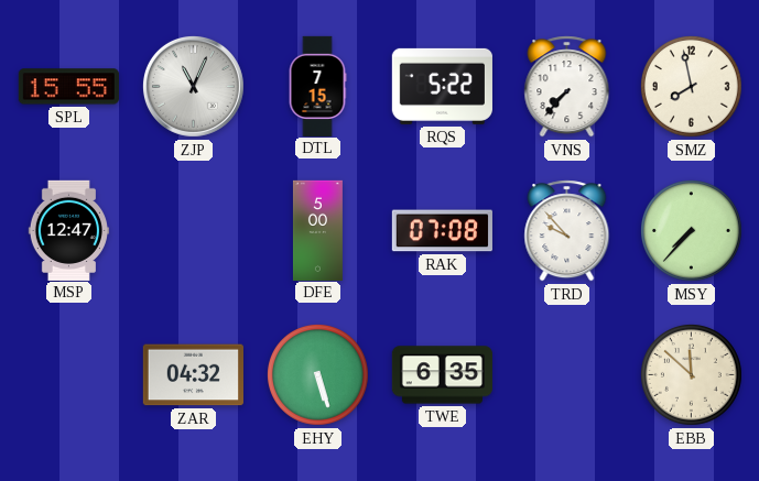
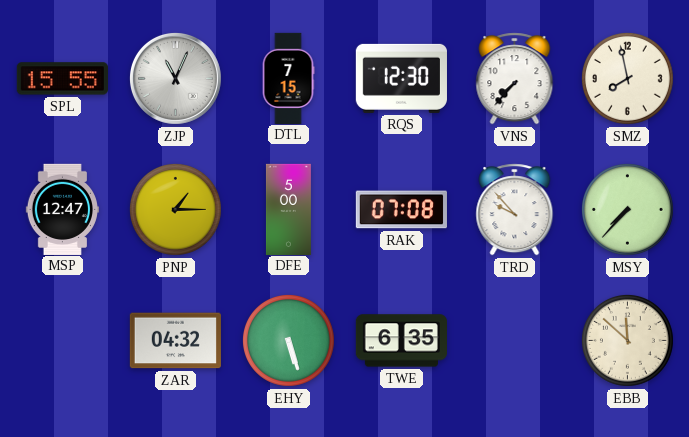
RQS: 5:22 -> 12:30
PNP: none -> 1:15
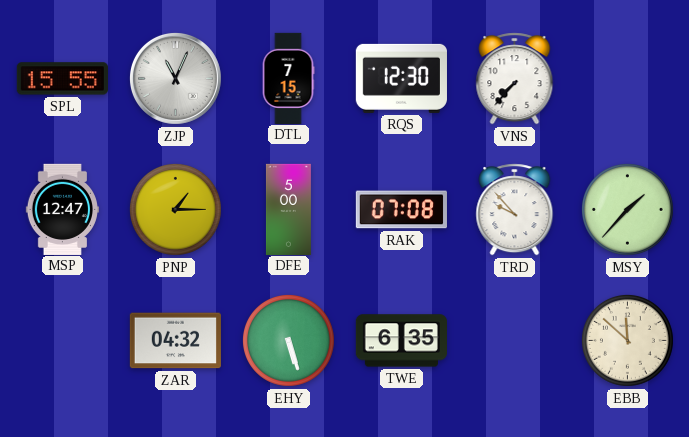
SMZ: 7:58 -> none
MSY: 7:37 -> 1:37
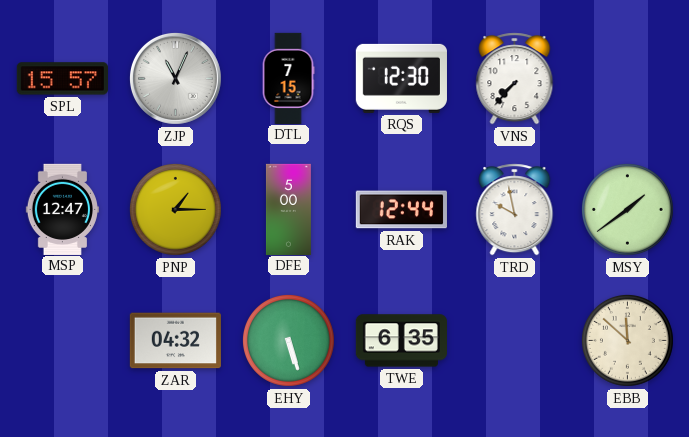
SPL: 15:55 -> 15:57
RAK: 07:08 -> 12:44
TRD: 9:53 -> 9:58
MSY: 1:37 -> 1:39
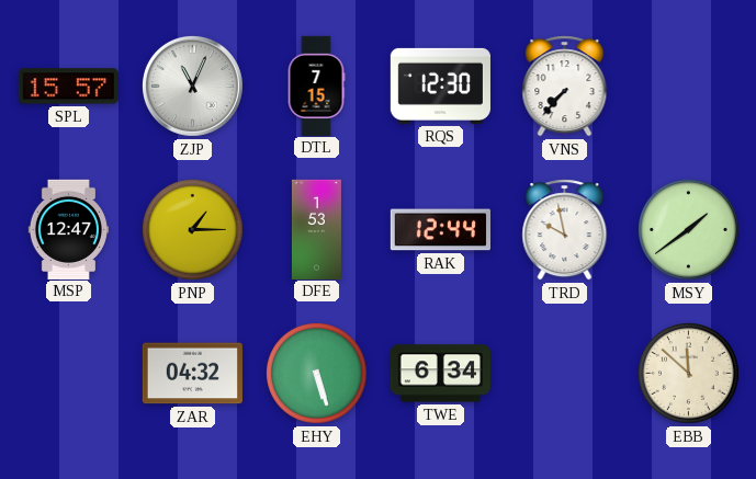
DFE: 5:00 -> 1:53
TWE: 6:35 -> 6:34
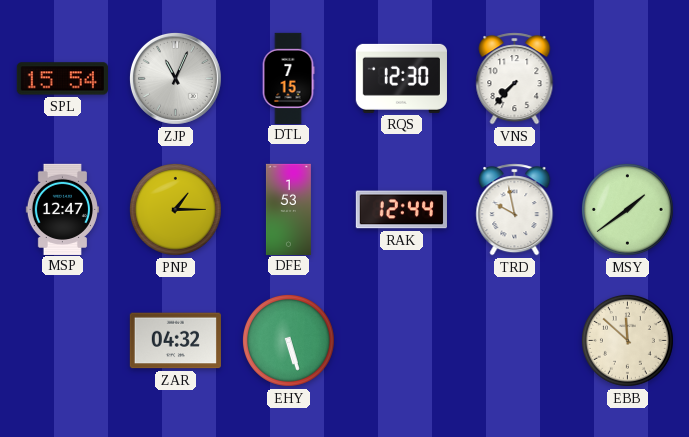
SPL: 15:57 -> 15:54
TWE: 6:34 -> none
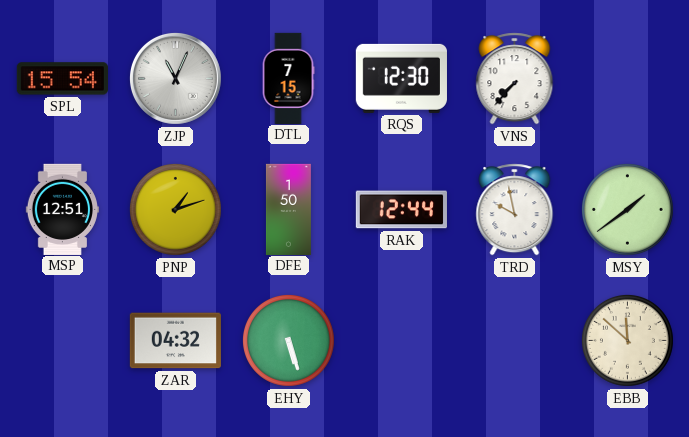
MSP: 12:47 -> 12:51
PNP: 1:15 -> 1:12
DFE: 1:53 -> 1:50
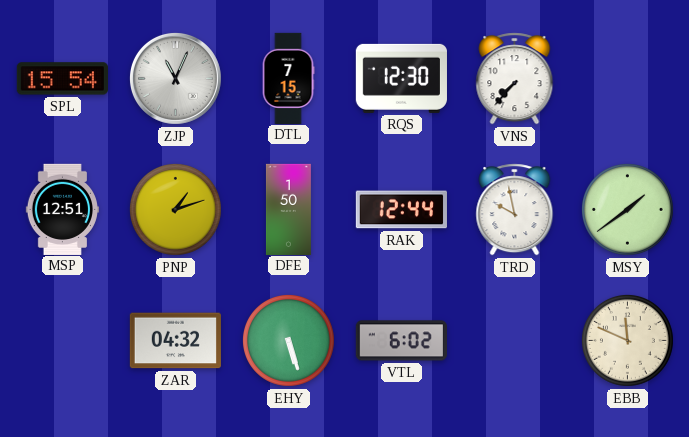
VTL: none -> 6:02
EBB: 11:52 -> 11:49
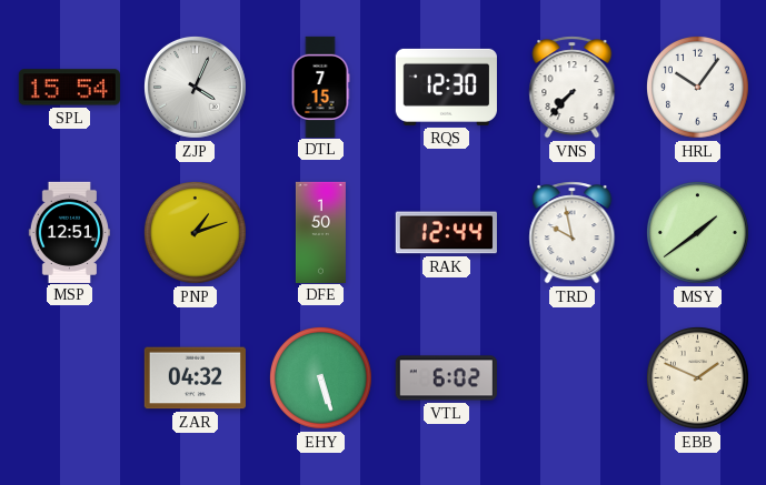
ZJP: 11:04 -> 4:04
HRL: none -> 10:06
EBB: 11:49 -> 1:49
